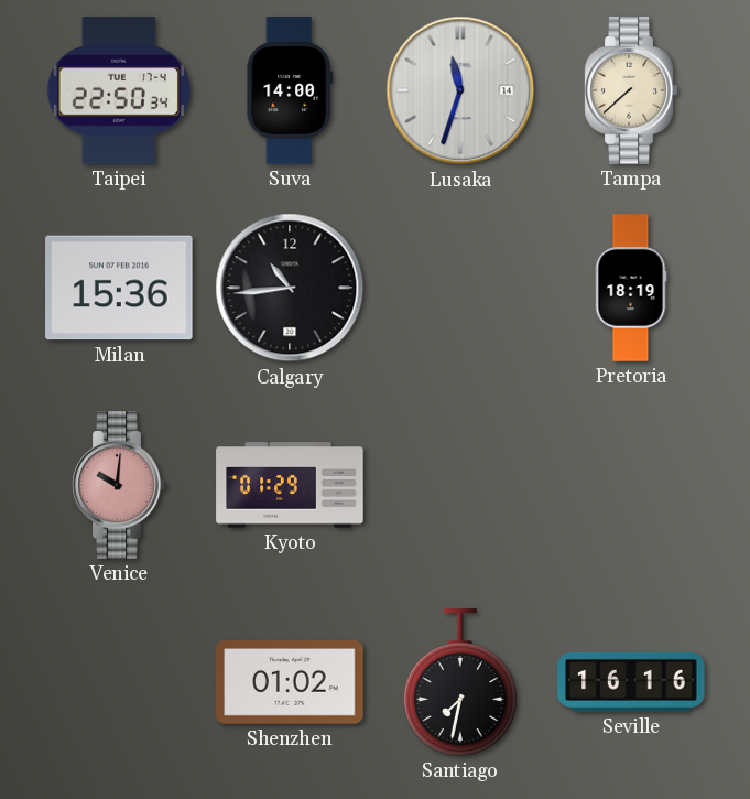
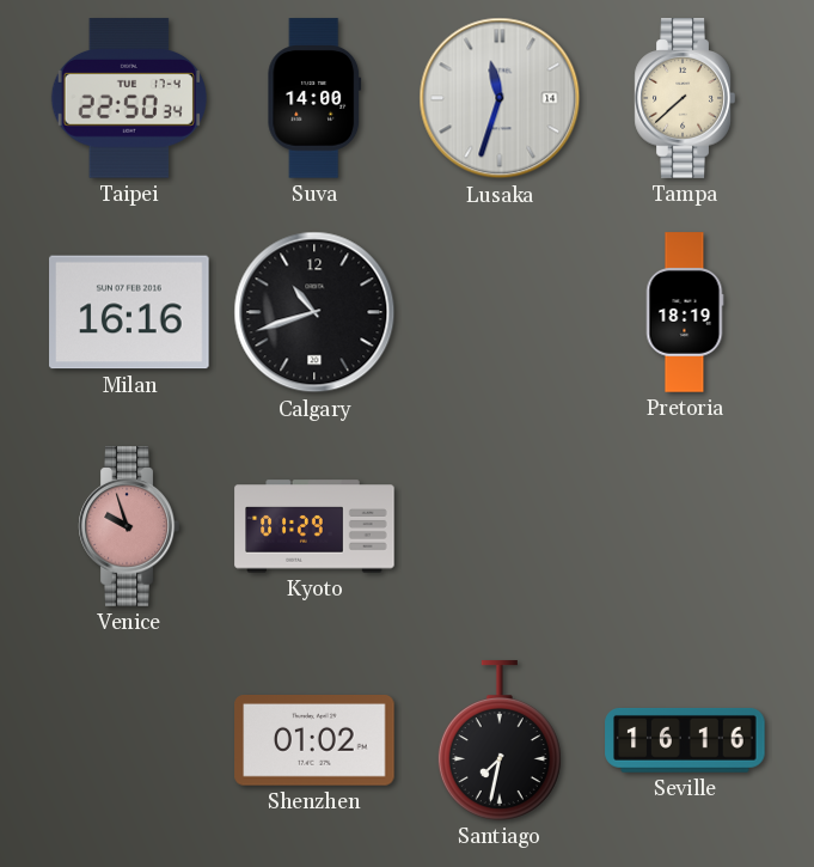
Milan: 15:36 -> 16:16
Calgary: 10:44 -> 10:42
Venice: 10:01 -> 9:57
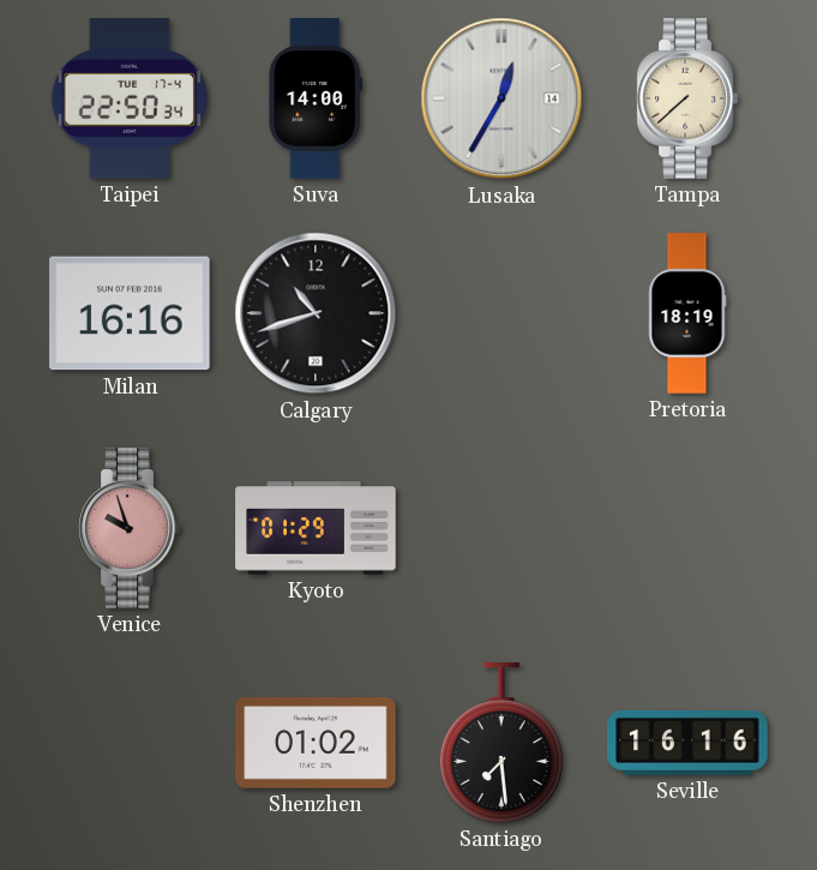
Lusaka: 11:33 -> 12:35
Santiago: 7:32 -> 7:29
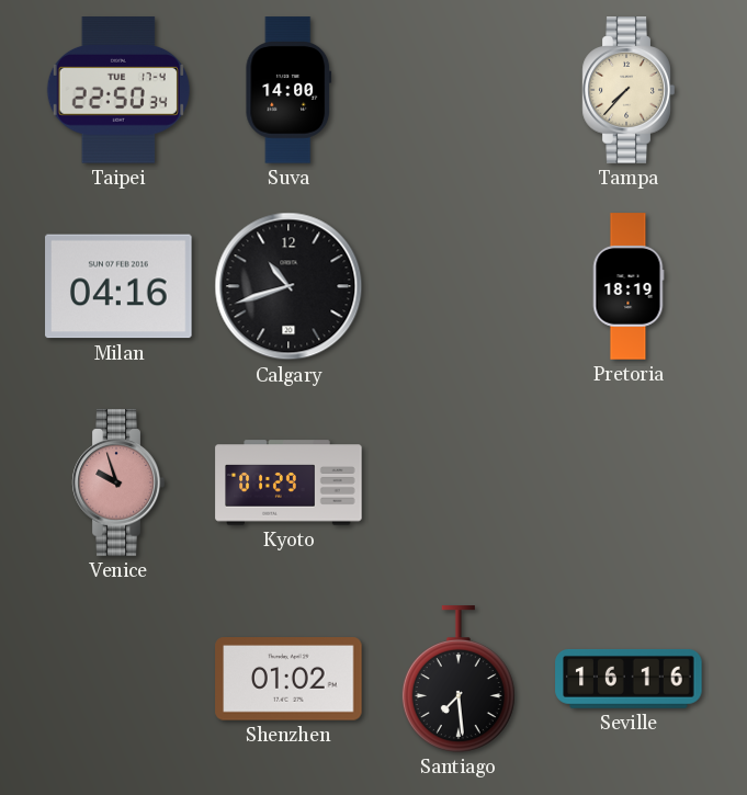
Lusaka: 12:35 -> none
Tampa: 7:38 -> 7:37
Milan: 16:16 -> 04:16
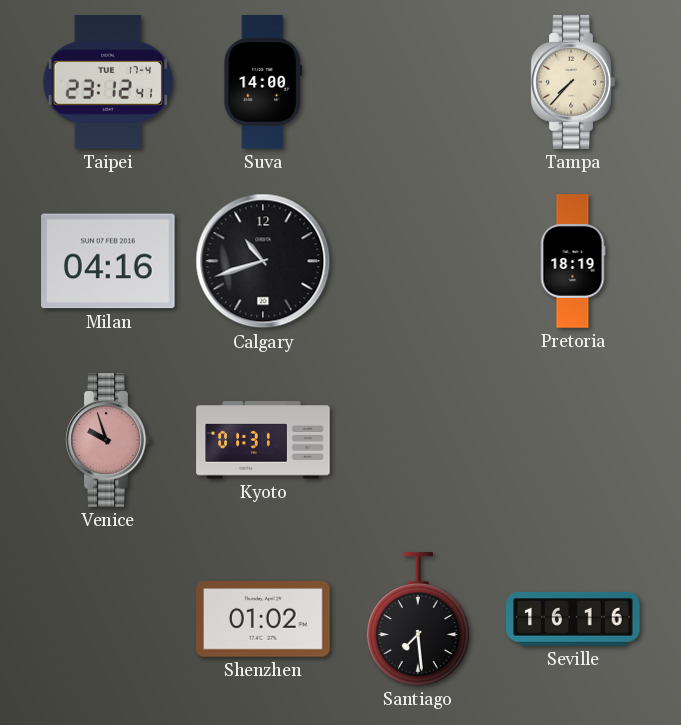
Taipei: 22:50 -> 23:12
Kyoto: 01:29 -> 01:31
